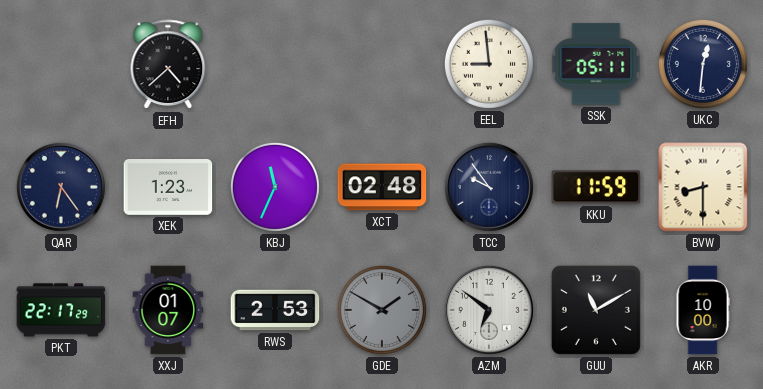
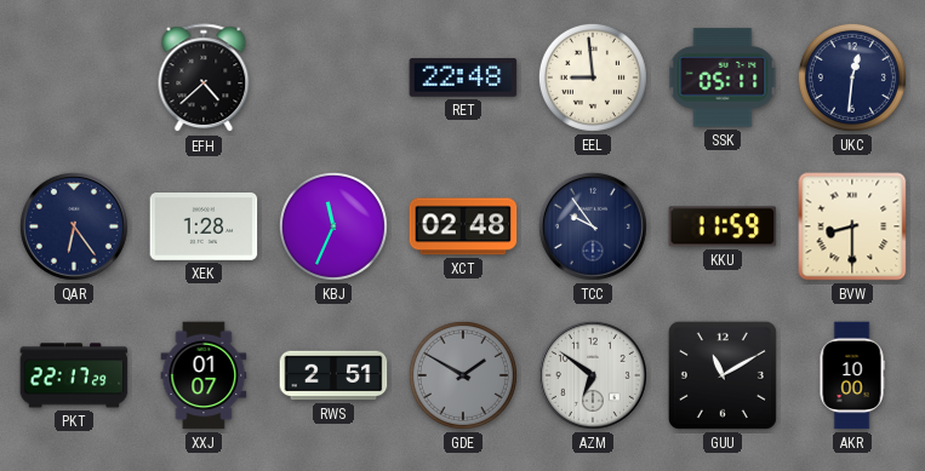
RET: none -> 22:48
XEK: 1:23 -> 1:28
RWS: 2:53 -> 2:51
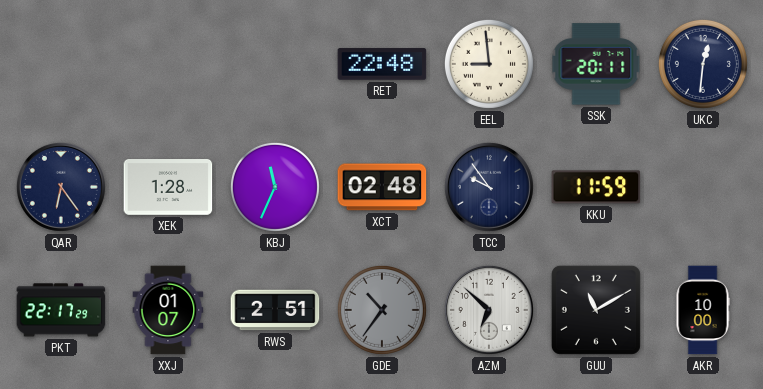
EFH: 4:38 -> none
SSK: 05:11 -> 20:11
BVW: 8:30 -> none
GDE: 1:50 -> 10:36
AZM: 6:51 -> 6:52
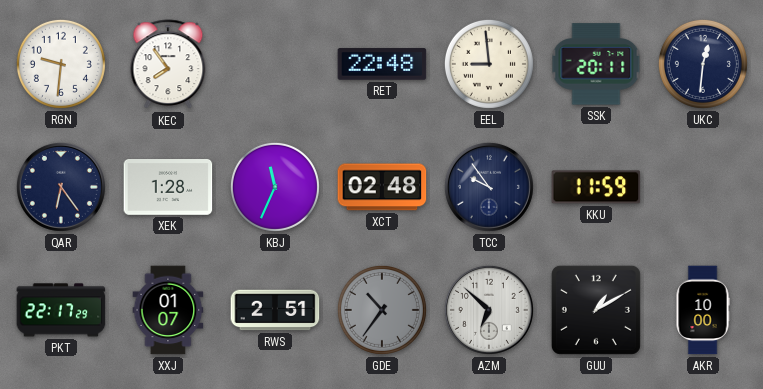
RGN: none -> 9:31
KEC: none -> 7:54
GUU: 11:10 -> 1:10
